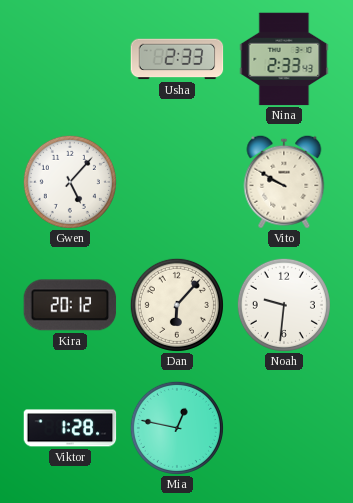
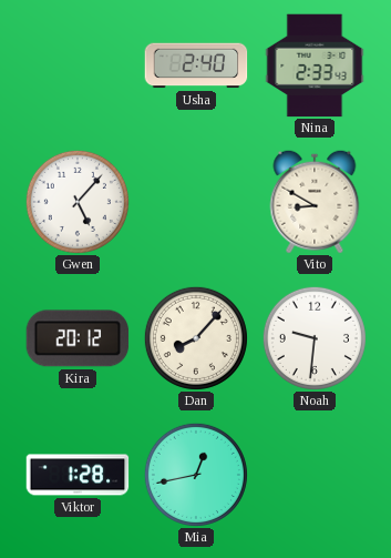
Usha: 2:33 -> 2:40
Vito: 9:50 -> 8:50
Dan: 6:07 -> 8:07
Mia: 12:47 -> 12:43
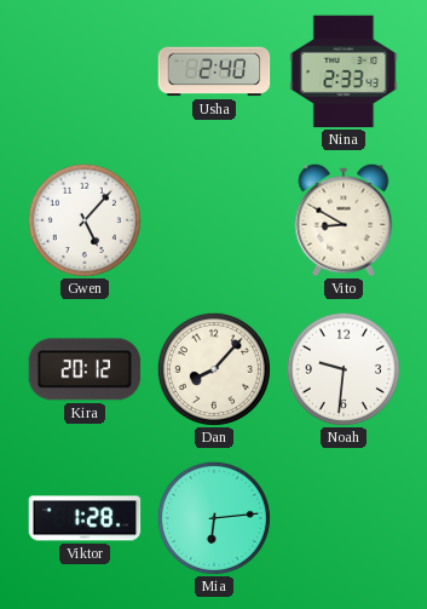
Mia: 12:43 -> 6:14
